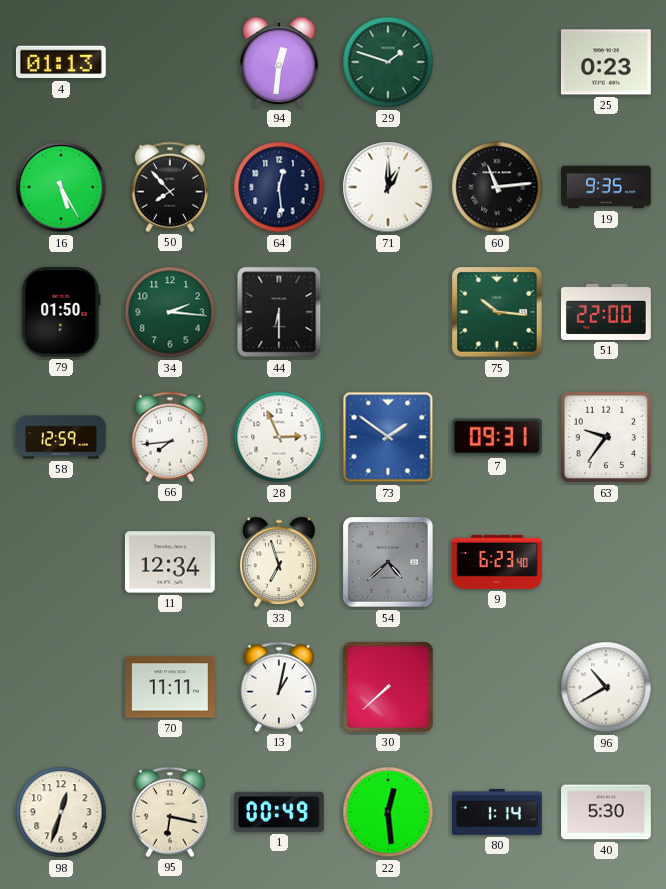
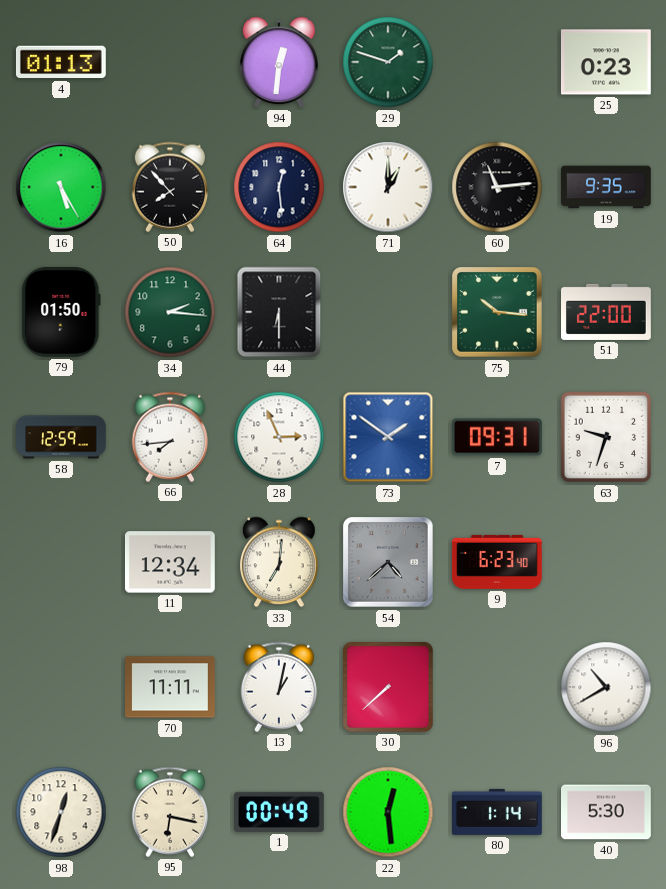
63: 9:36 -> 9:33
33: 6:57 -> 7:01
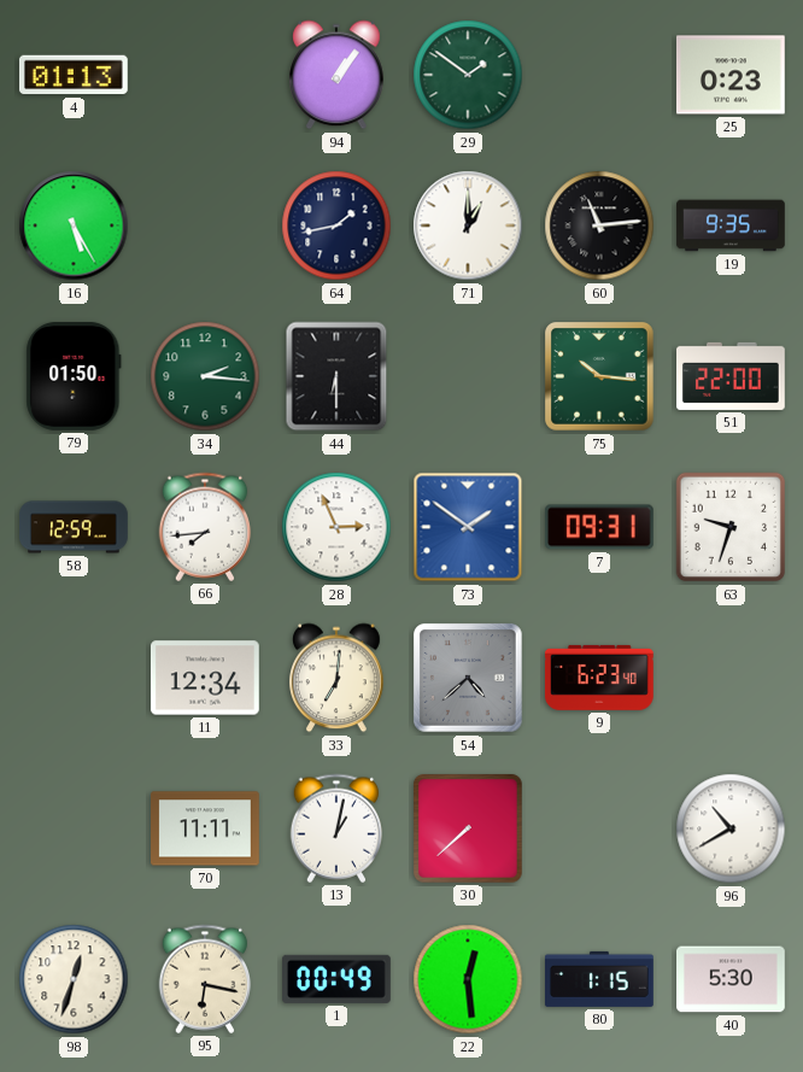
94: 12:31 -> 1:06
29: 1:48 -> 1:51
50: 7:53 -> none
64: 12:29 -> 1:43
80: 1:14 -> 1:15
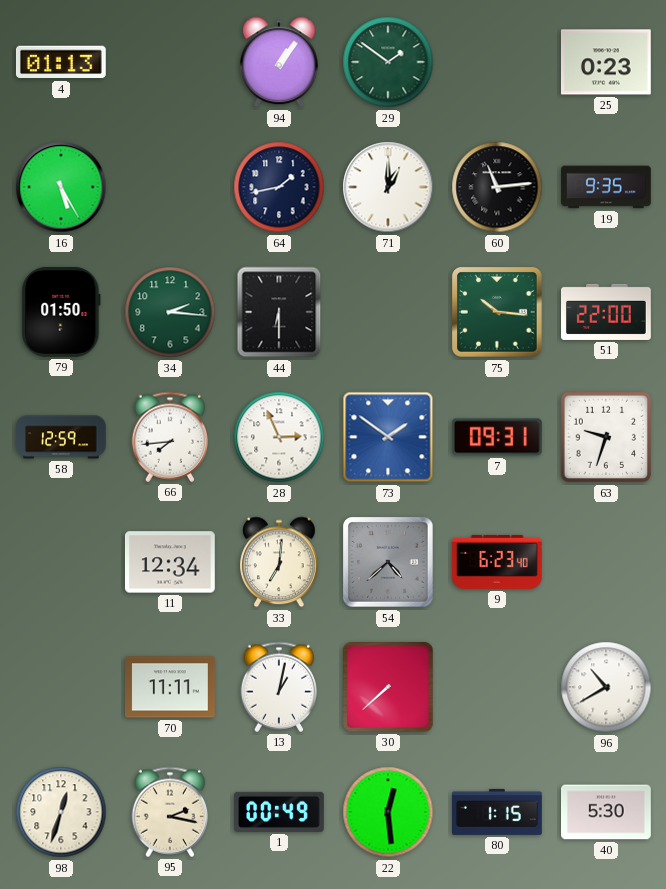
95: 6:17 -> 2:17
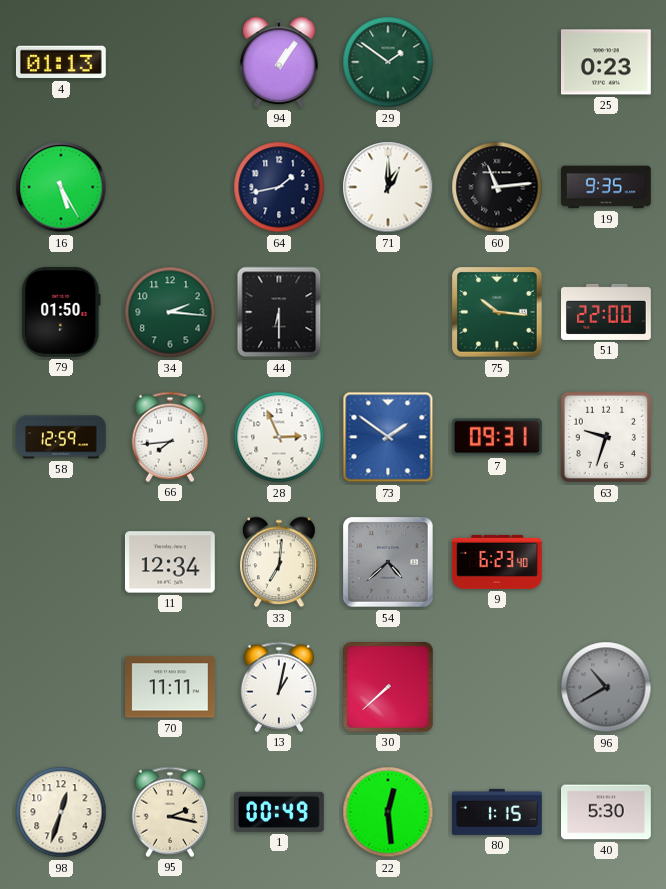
96 dial: white -> grey
